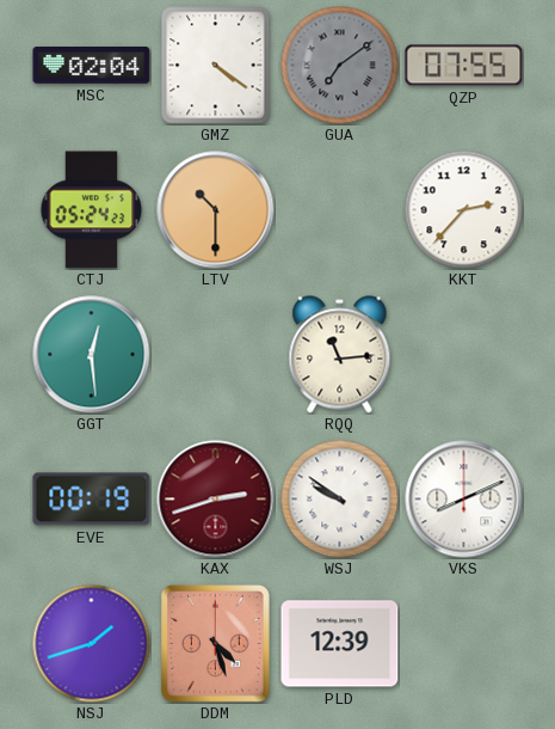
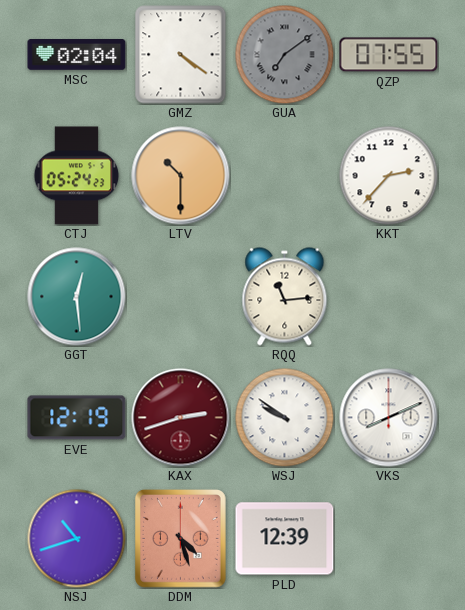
EVE: 00:19 -> 12:19
NSJ: 1:42 -> 10:42
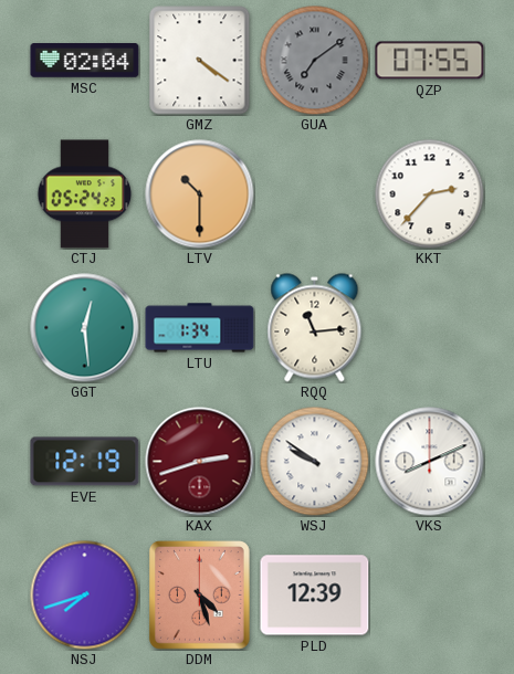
LTU: none -> 1:34
NSJ: 10:42 -> 7:42
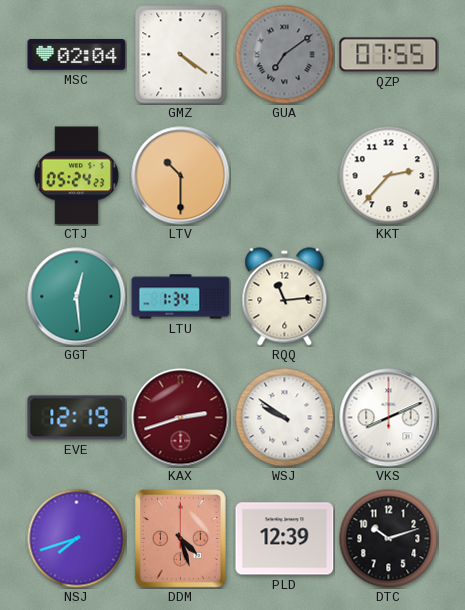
DTC: none -> 10:12
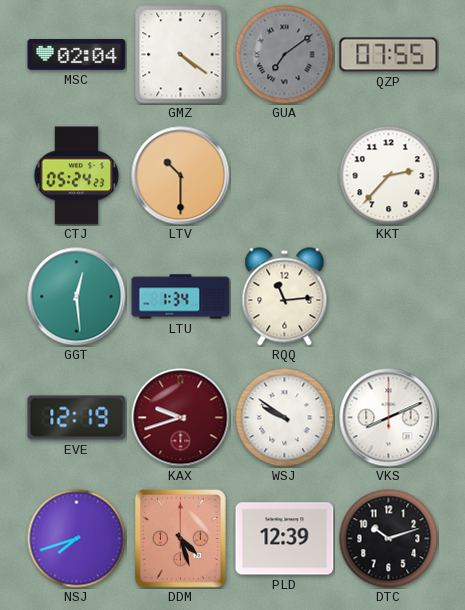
KAX: 2:42 -> 9:42
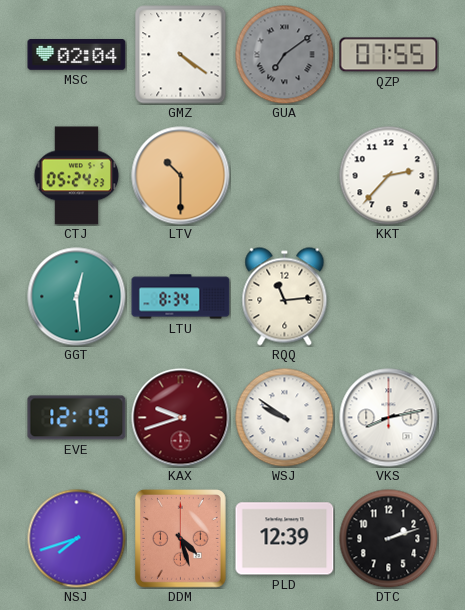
LTU: 1:34 -> 8:34
VKS: 8:11 -> 8:13
DTC: 10:12 -> 2:12
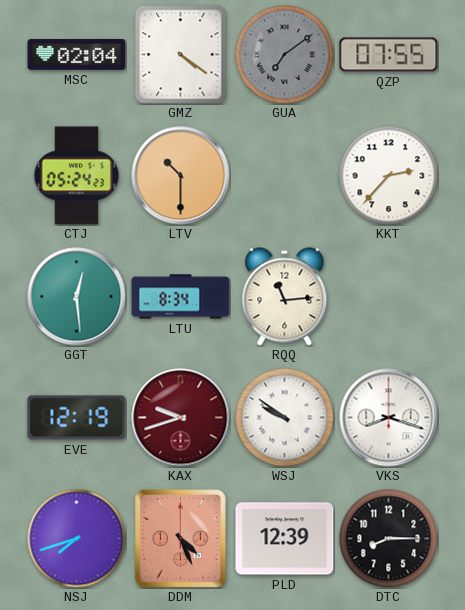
VKS: 8:13 -> 8:18
DDM: 4:27 -> 4:26
DTC: 2:12 -> 8:15
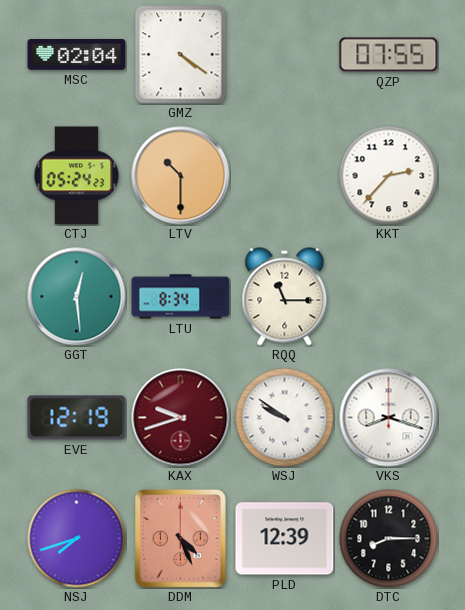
GUA: 7:09 -> none
RQQ: 11:14 -> 11:15
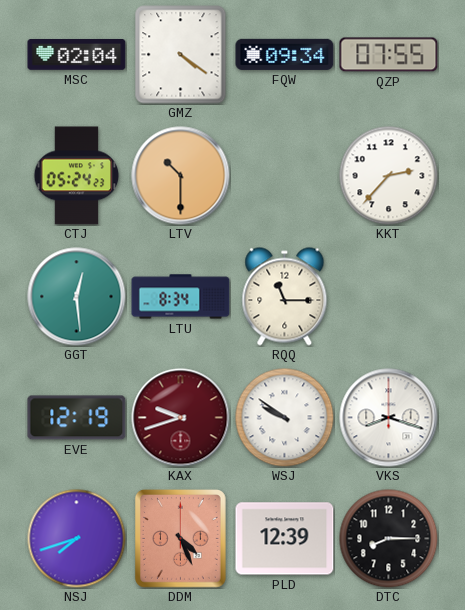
FQW: none -> 09:34
